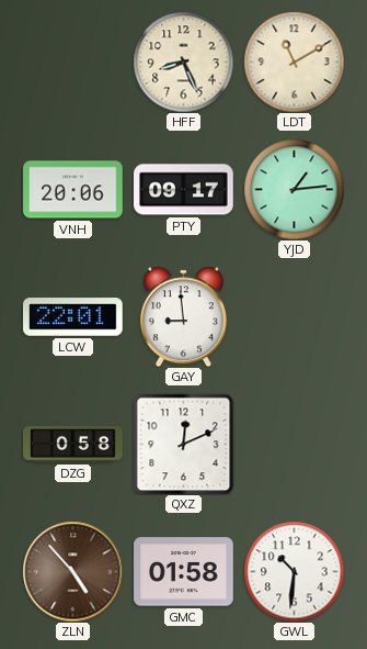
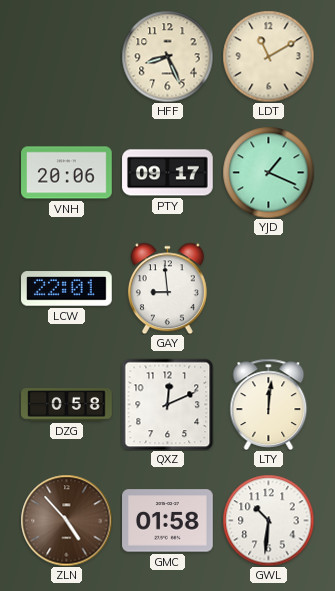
YJD: 1:14 -> 1:19
LTY: none -> 12:01
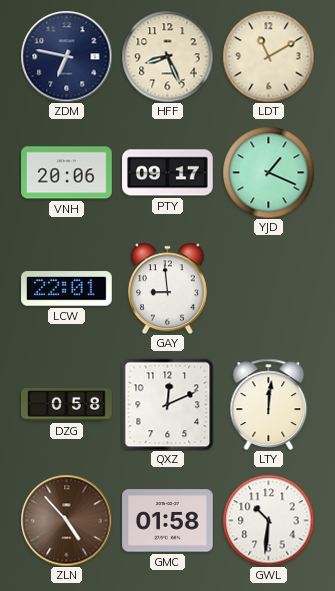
ZDM: none -> 6:47
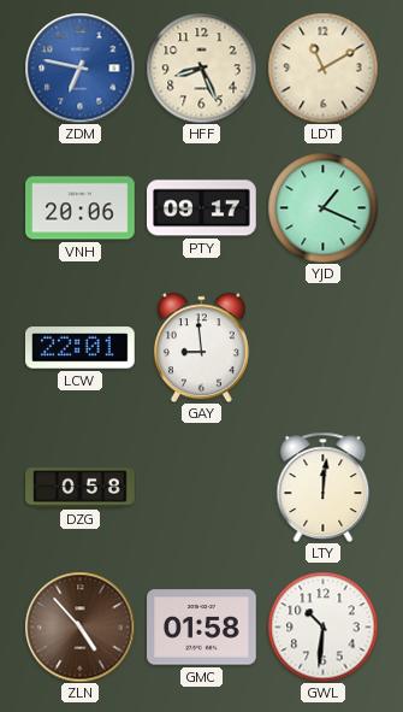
ZDM dial: navy -> blue
QXZ: 12:11 -> none
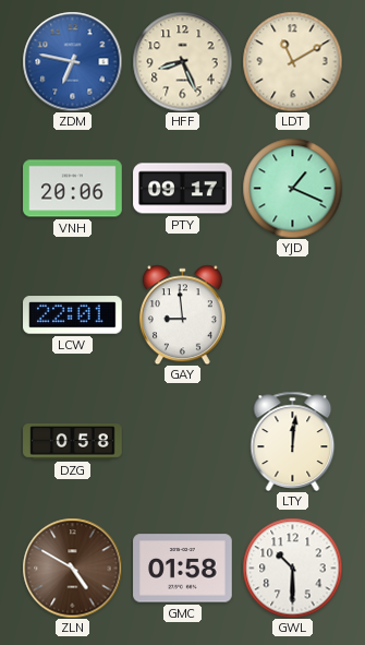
ZLN: 4:53 -> 4:50
GWL: 10:31 -> 10:30
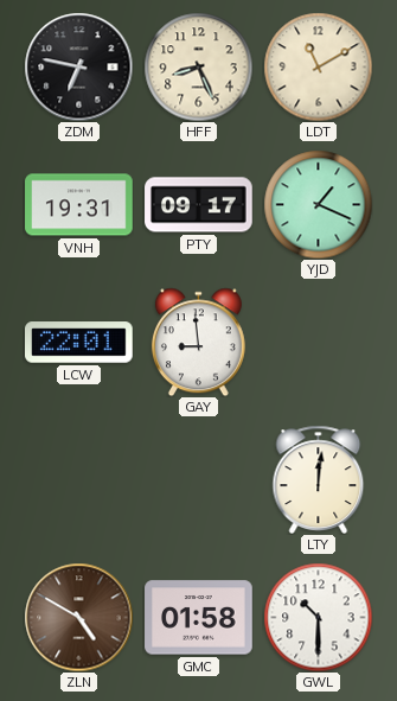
ZDM dial: blue -> black
VNH: 20:06 -> 19:31
DZG: 0:58 -> none
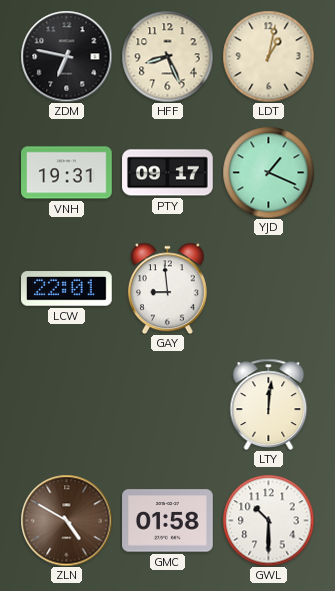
LDT: 11:10 -> 1:02
